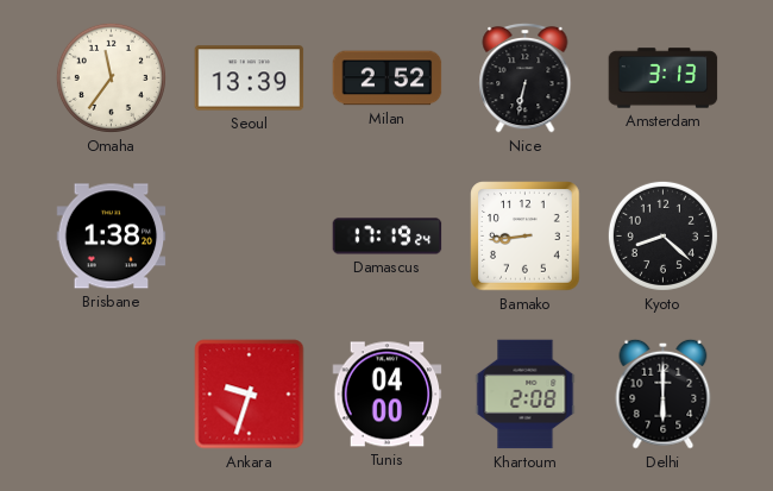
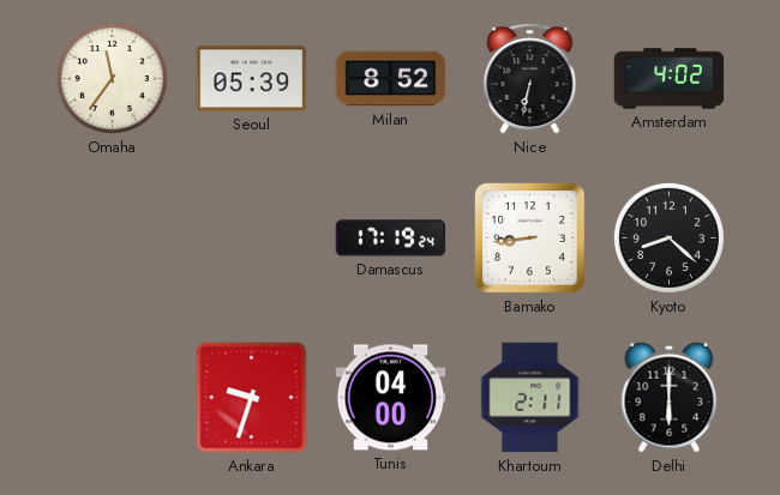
Seoul: 13:39 -> 05:39
Milan: 2:52 -> 8:52
Amsterdam: 3:13 -> 4:02
Brisbane: 1:38 -> none
Khartoum: 2:08 -> 2:11
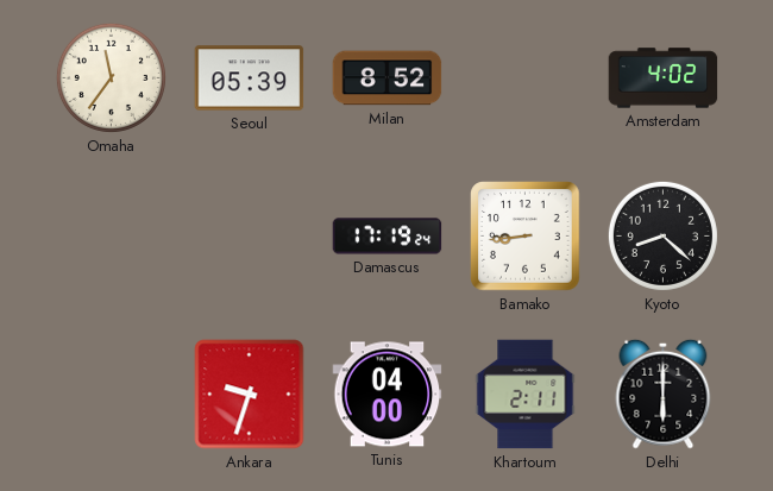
Nice: 6:32 -> none
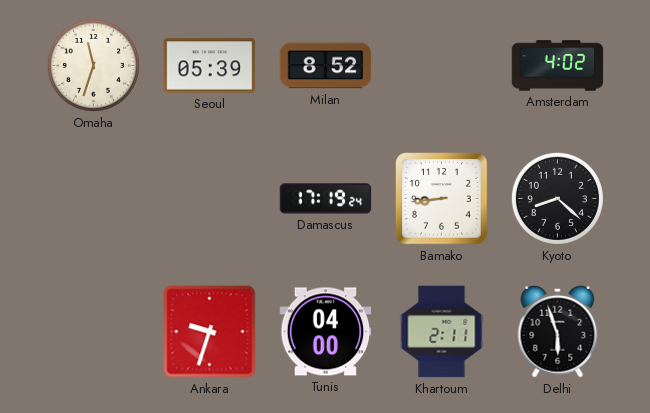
Omaha: 11:36 -> 11:33
Delhi: 6:00 -> 5:57
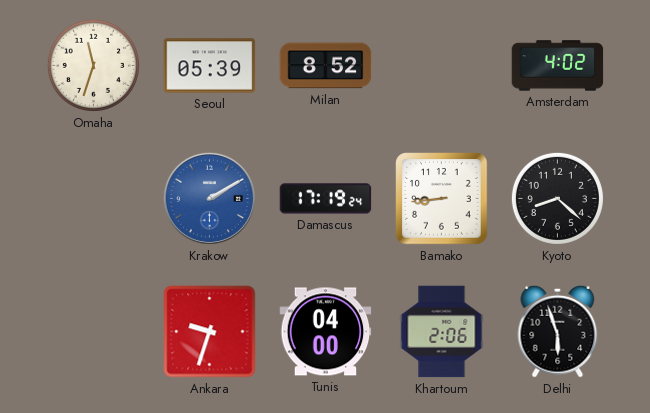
Krakow: none -> 2:10
Khartoum: 2:11 -> 2:06
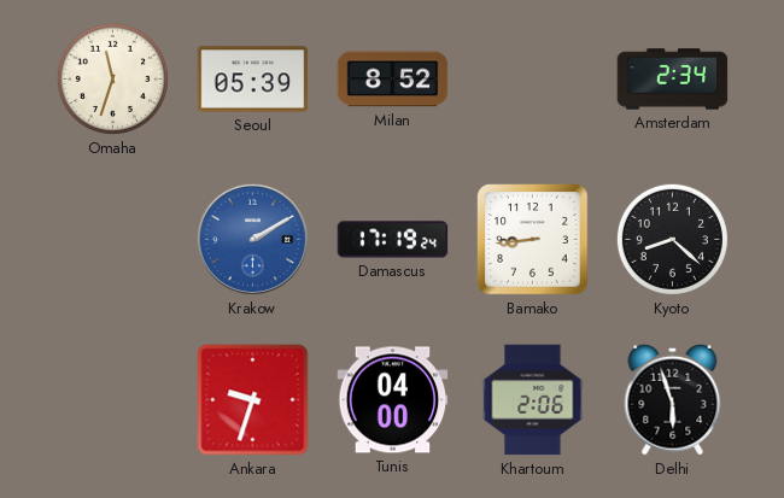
Amsterdam: 4:02 -> 2:34
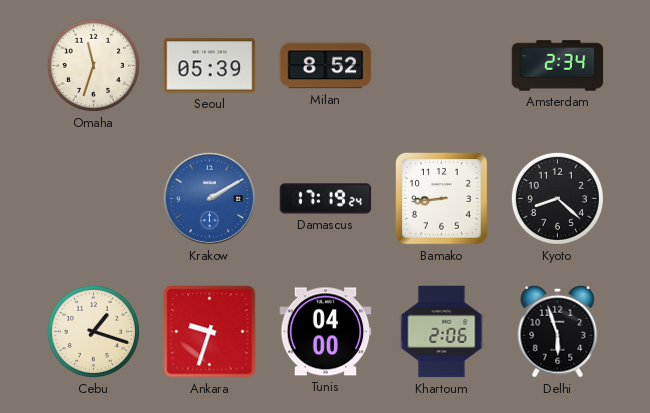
Cebu: none -> 1:18
